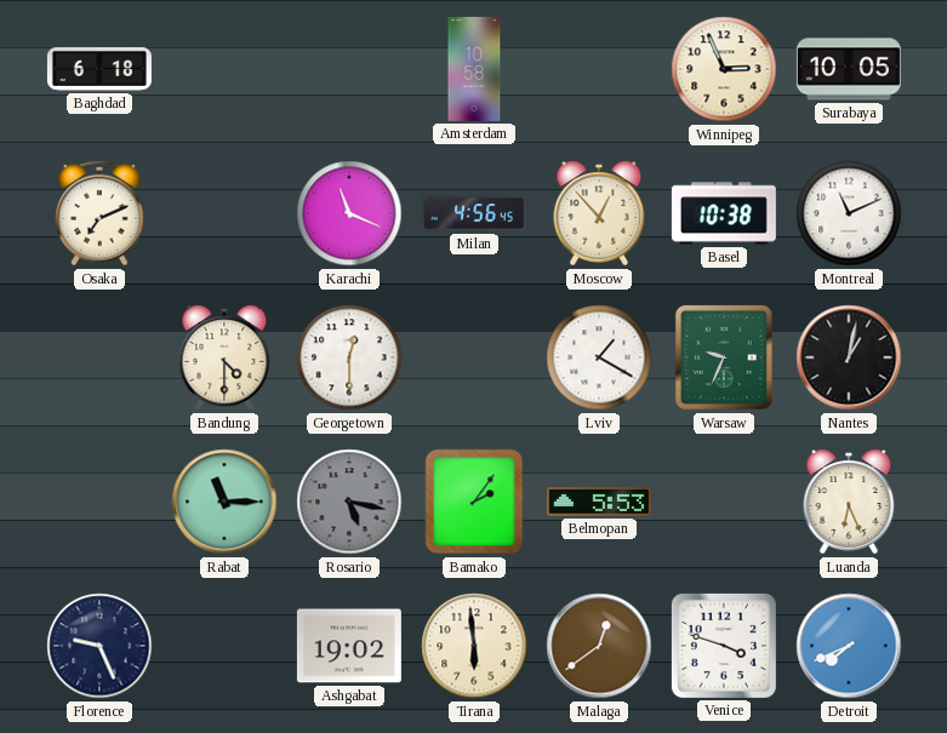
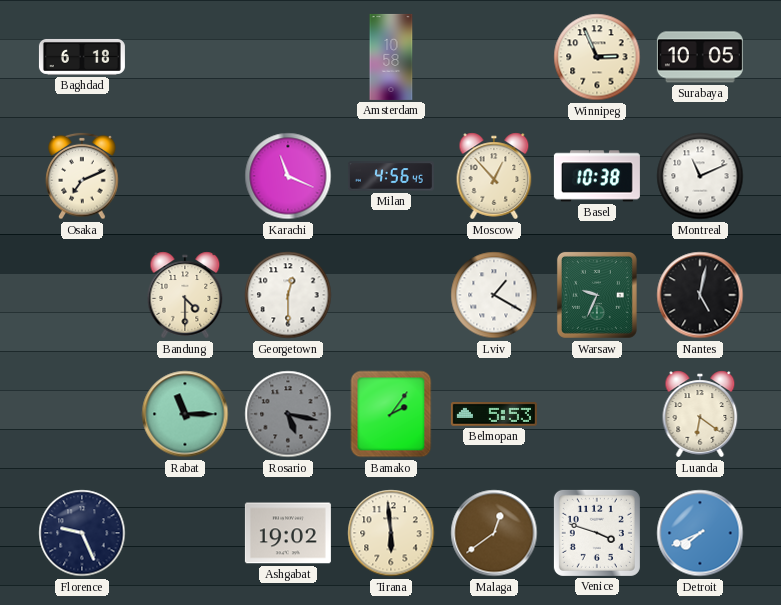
Nantes: 1:02 -> 5:02
Luanda: 6:26 -> 6:21
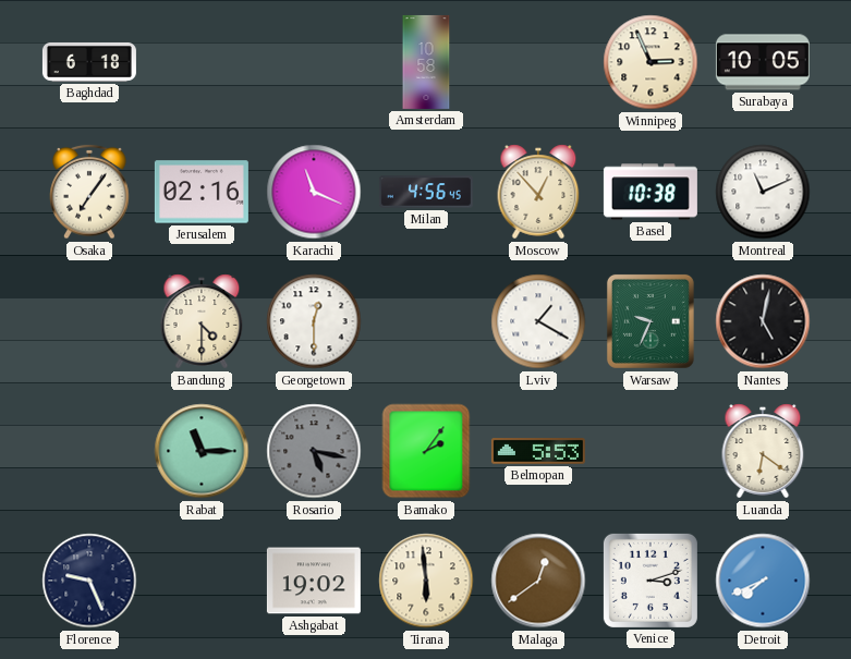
Osaka: 7:11 -> 7:06
Jerusalem: none -> 02:16
Venice: 3:48 -> 3:12
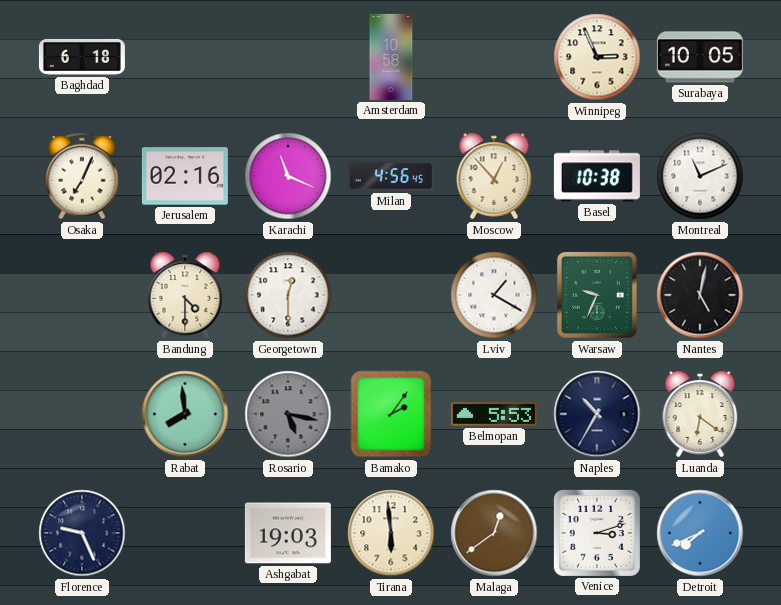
Osaka: 7:06 -> 7:04
Rabat: 11:15 -> 7:59
Naples: none -> 10:35
Ashgabat: 19:02 -> 19:03
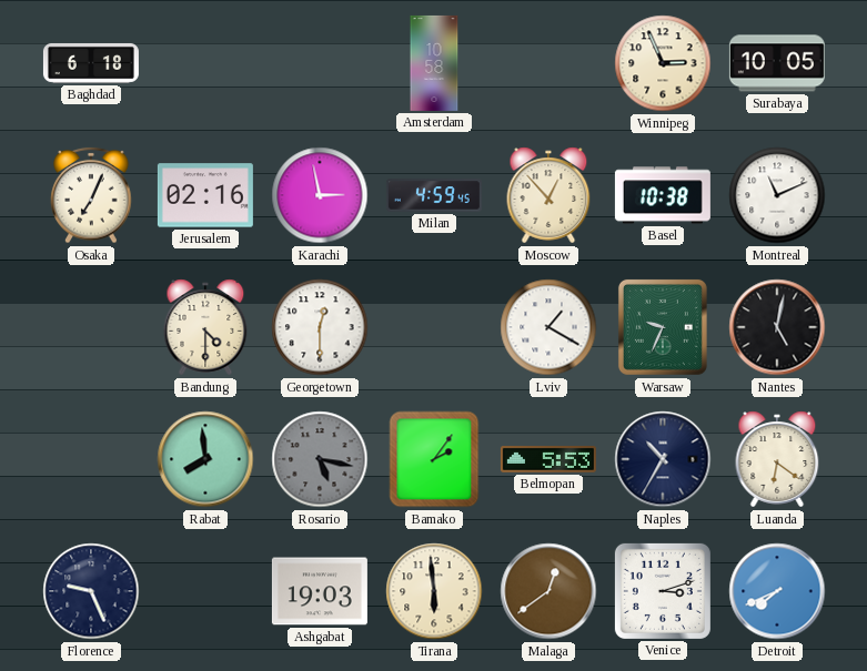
Karachi: 11:19 -> 2:58
Milan: 4:56 -> 4:59
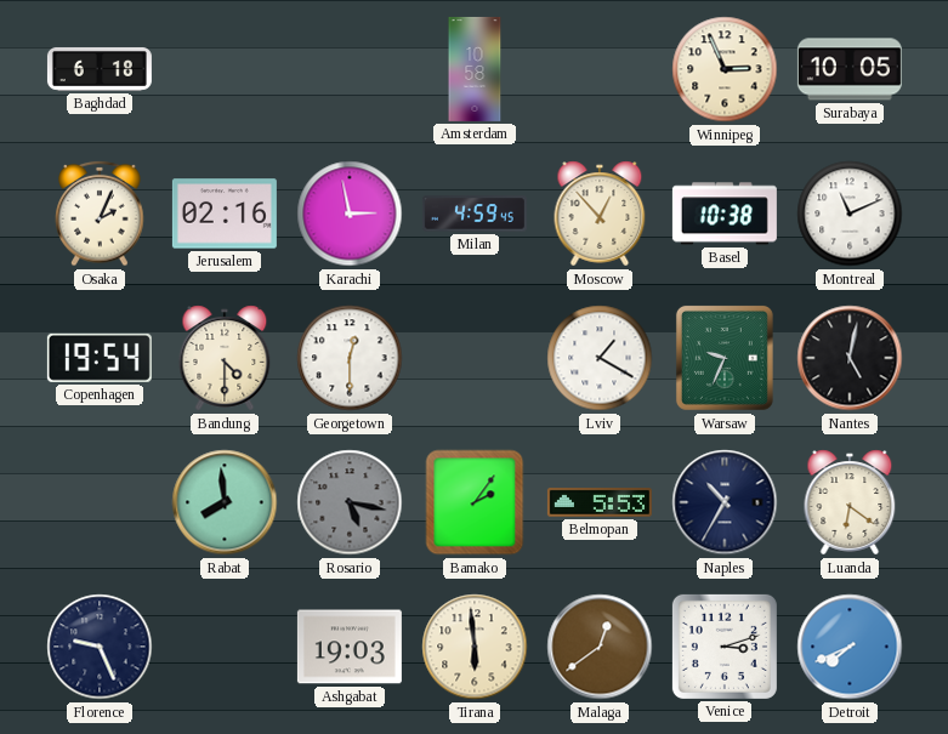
Osaka: 7:04 -> 2:04
Copenhagen: none -> 19:54
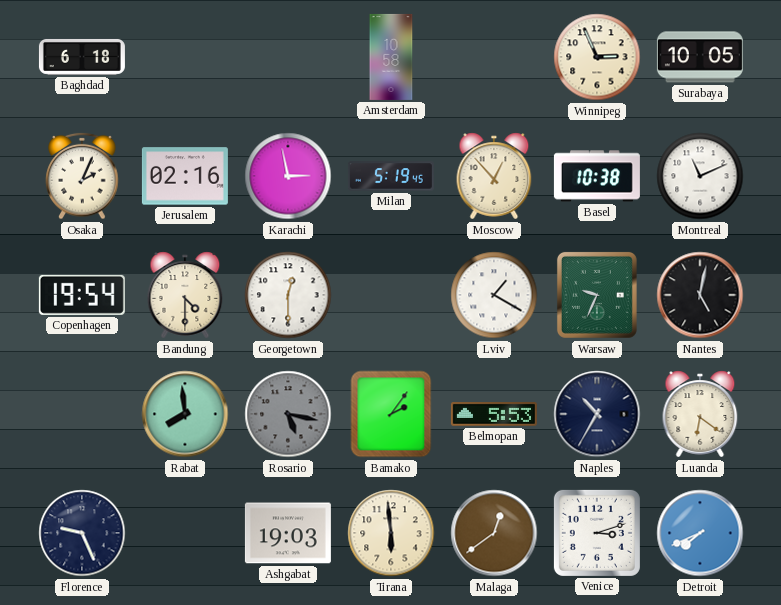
Milan: 4:59 -> 5:19
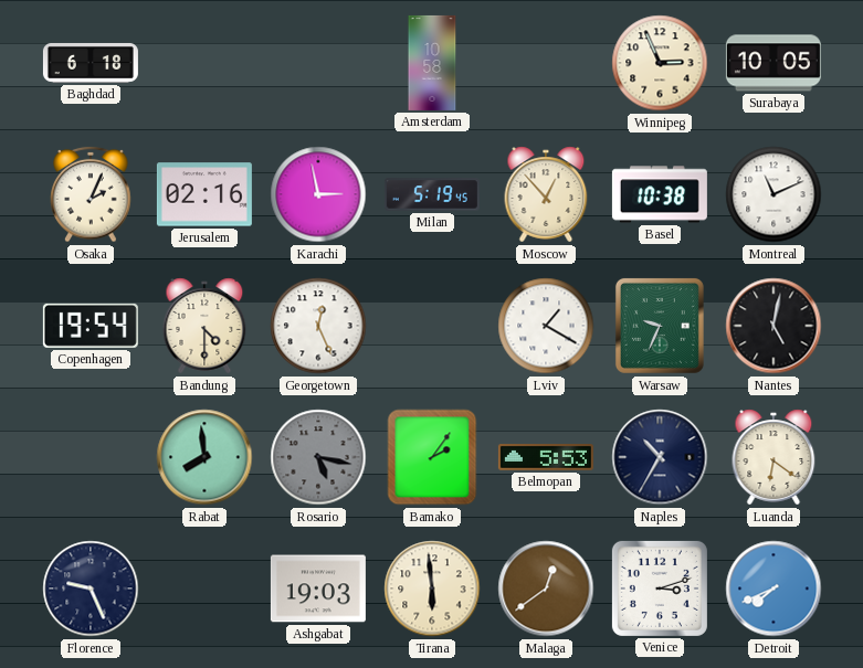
Georgetown: 12:30 -> 12:26
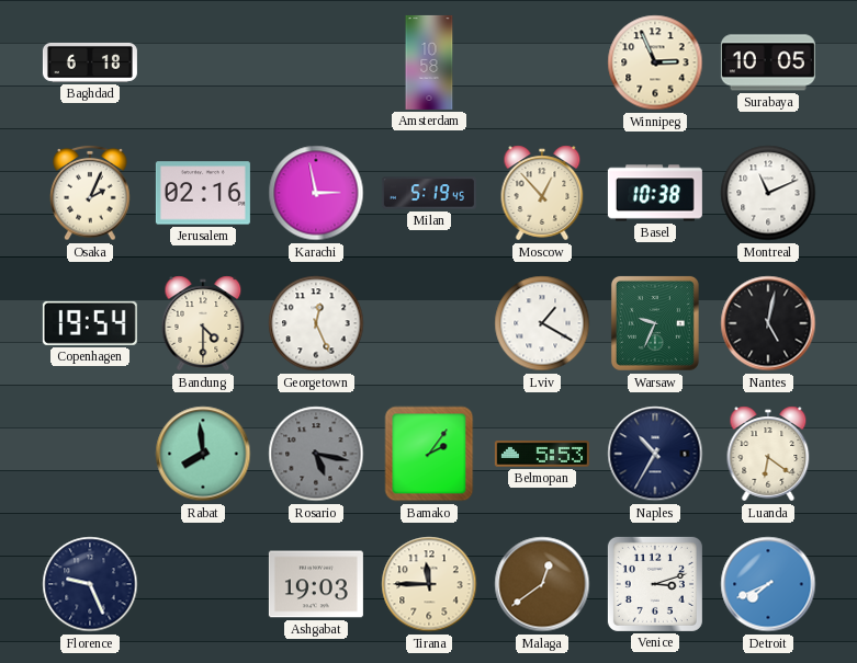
Tirana: 5:59 -> 11:45
